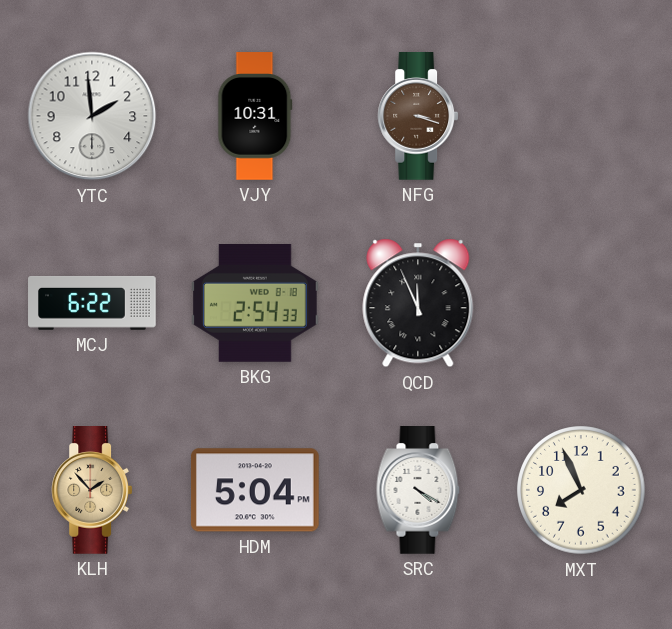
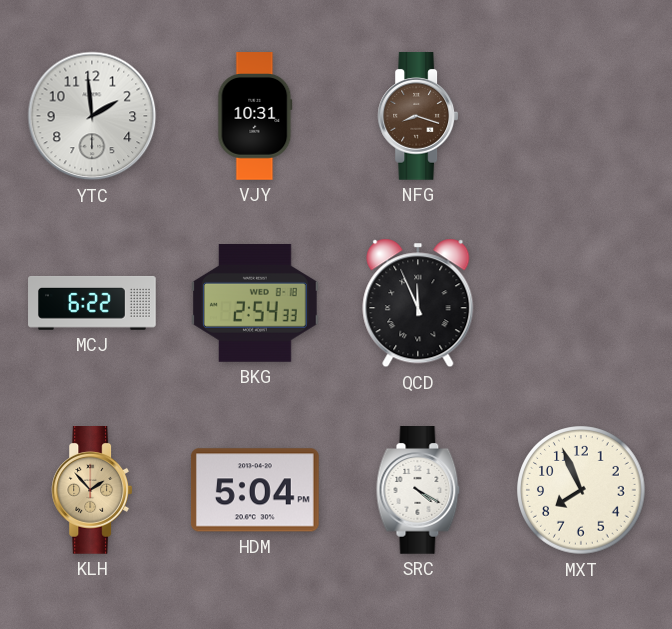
NFG: 3:18 -> 8:18
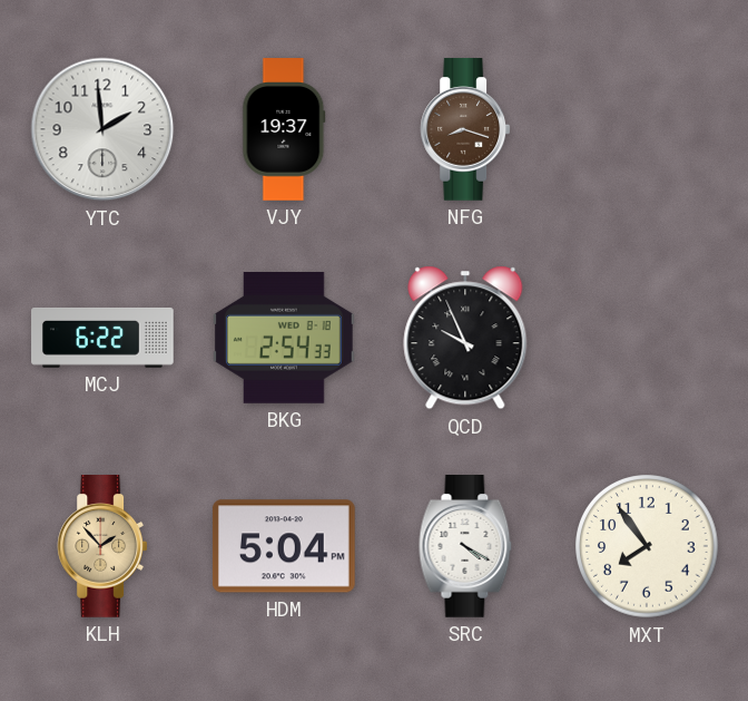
VJY: 10:31 -> 19:37
QCD: 11:56 -> 9:56
MXT: 7:56 -> 7:54
